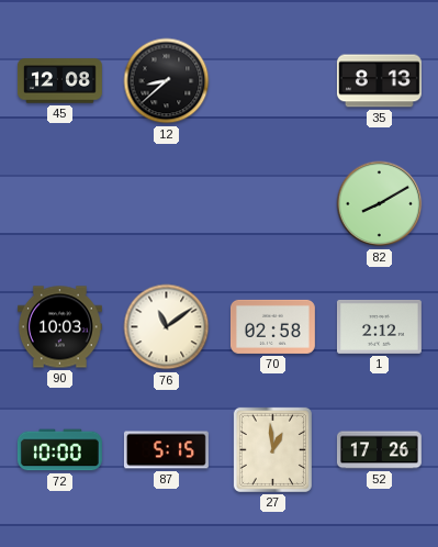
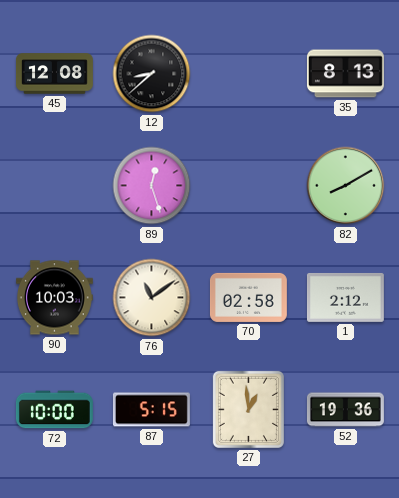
89: none -> 12:27
52: 17:26 -> 19:36
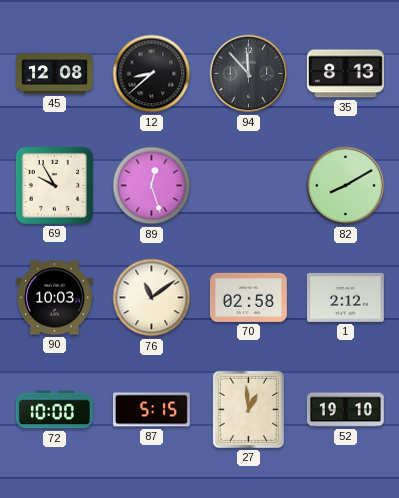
94: none -> 11:53
69: none -> 9:55
52: 19:36 -> 19:10
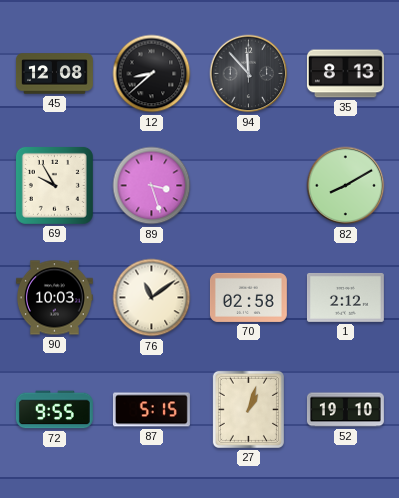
89: 12:27 -> 3:27
72: 10:00 -> 9:55
27: 12:59 -> 1:03
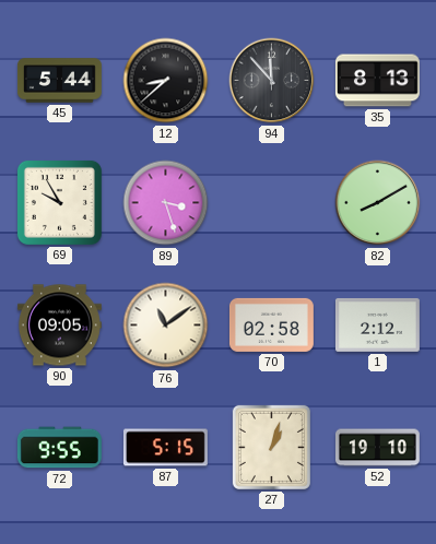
45: 12:08 -> 5:44
90: 10:03 -> 09:05
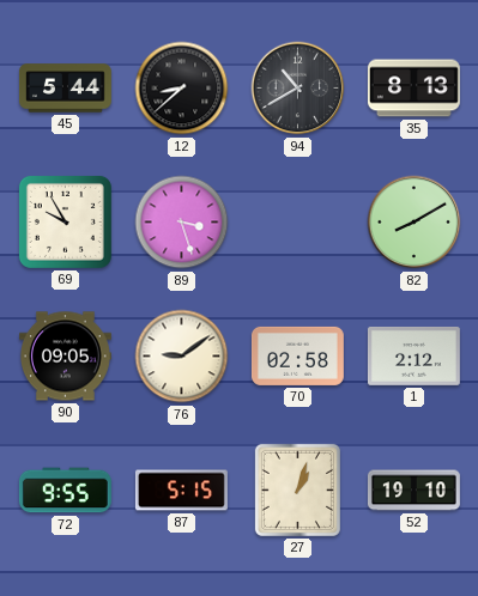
94: 11:53 -> 10:40
76: 11:09 -> 9:09
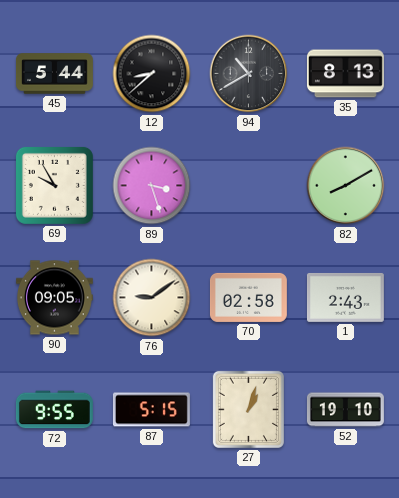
1: 2:12 -> 2:43
